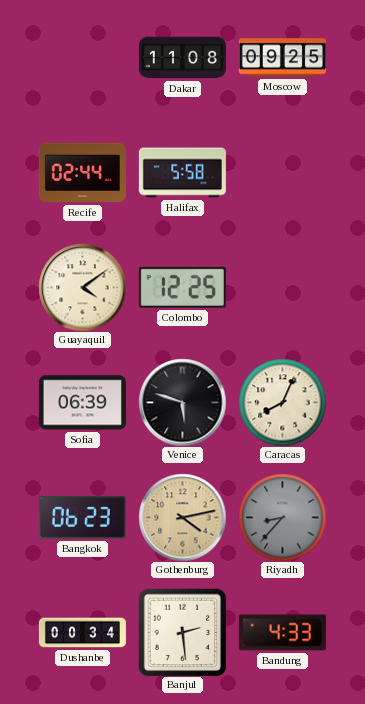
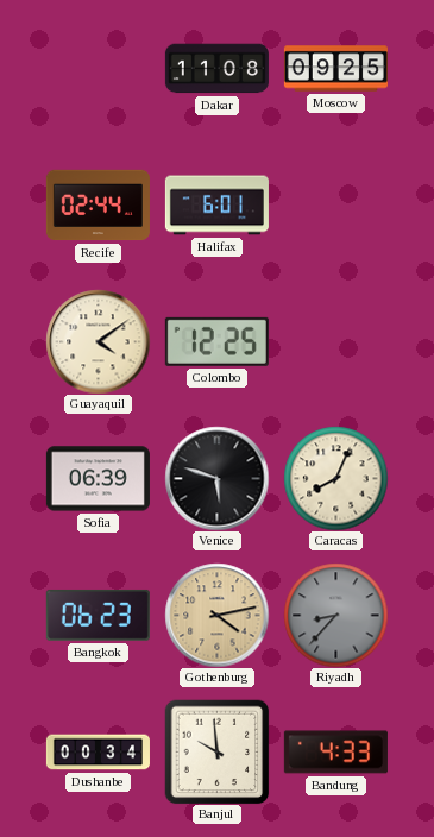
Halifax: 5:58 -> 6:01
Banjul: 2:29 -> 9:59
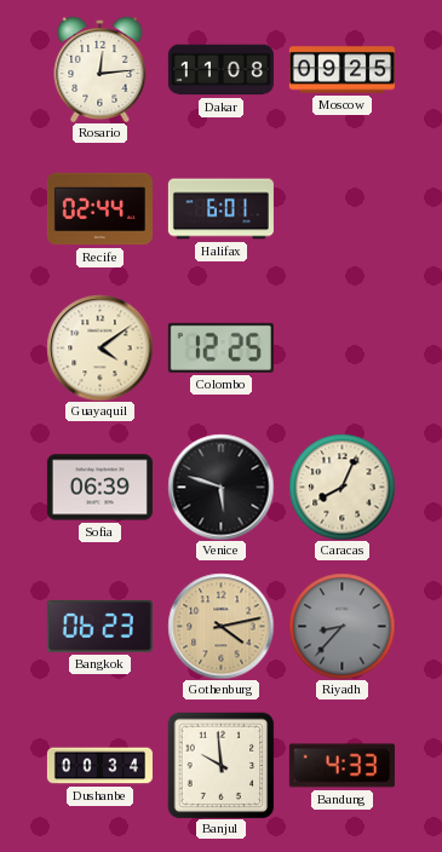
Rosario: none -> 12:14
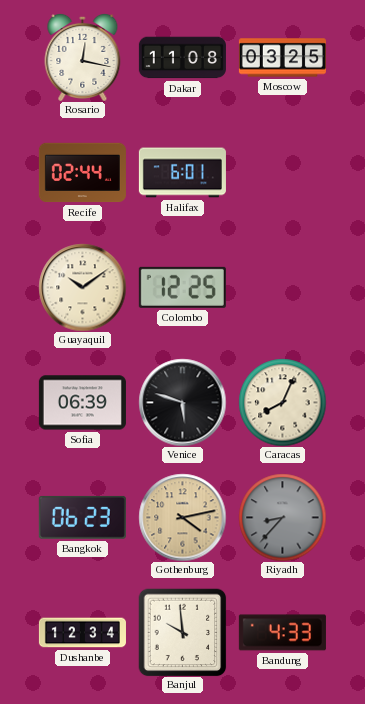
Rosario: 12:14 -> 12:17
Moscow: 09:25 -> 03:25
Guayaquil: 4:09 -> 10:09
Dushanbe: 00:34 -> 12:34
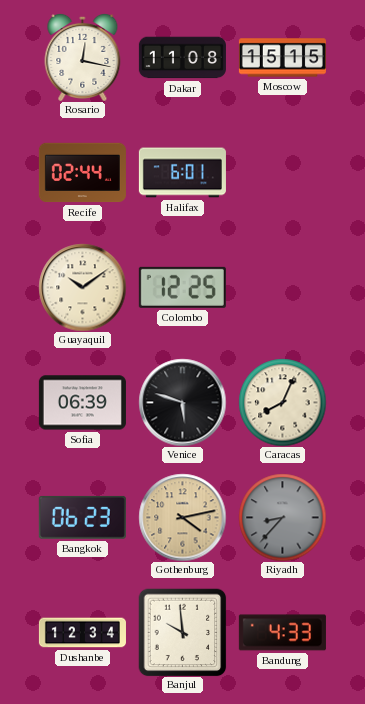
Moscow: 03:25 -> 15:15
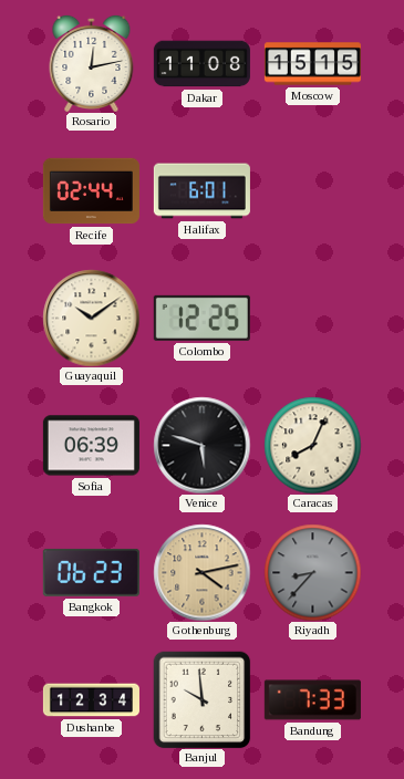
Rosario: 12:17 -> 12:13
Bandung: 4:33 -> 7:33
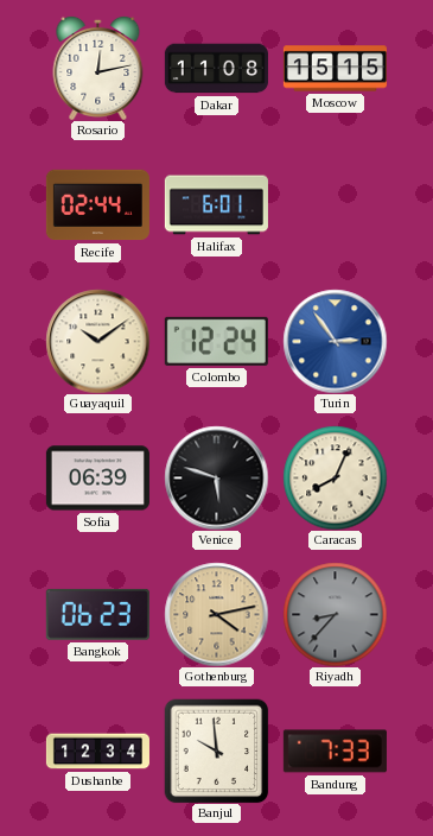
Colombo: 12:25 -> 12:24
Turin: none -> 2:54
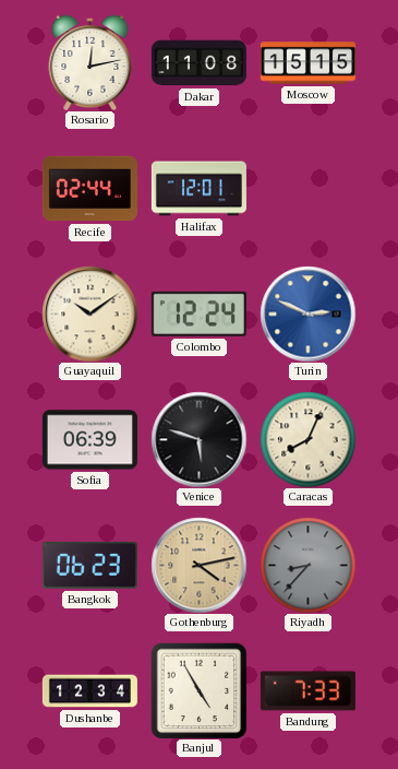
Halifax: 6:01 -> 12:01
Turin: 2:54 -> 2:49
Banjul: 9:59 -> 4:55
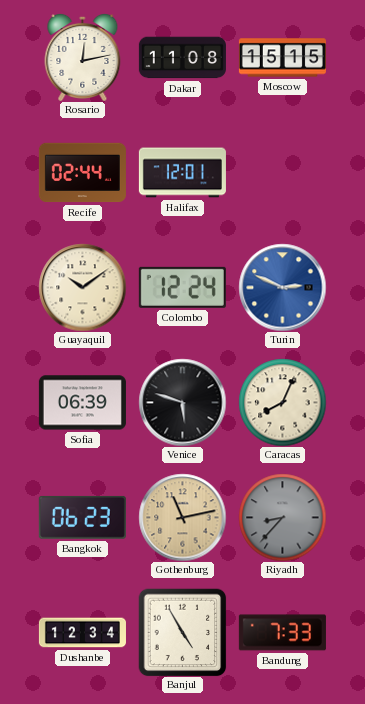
Gothenburg: 4:13 -> 11:13
